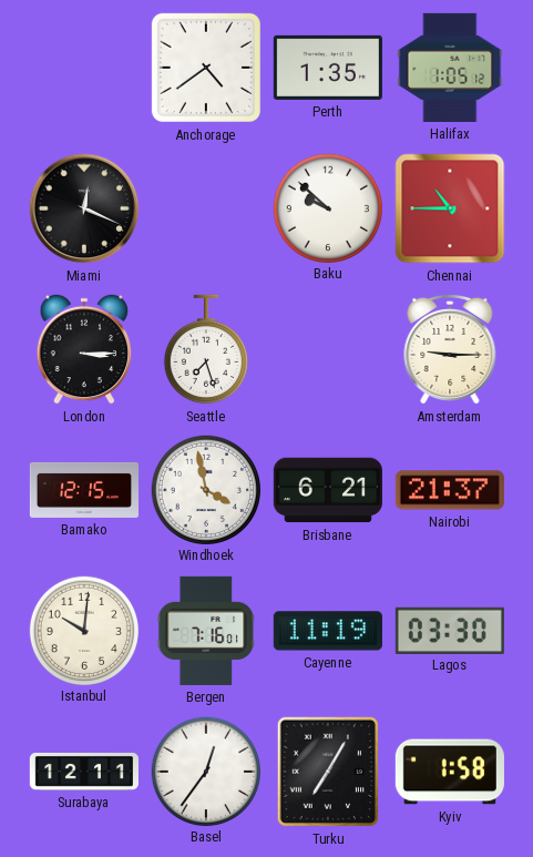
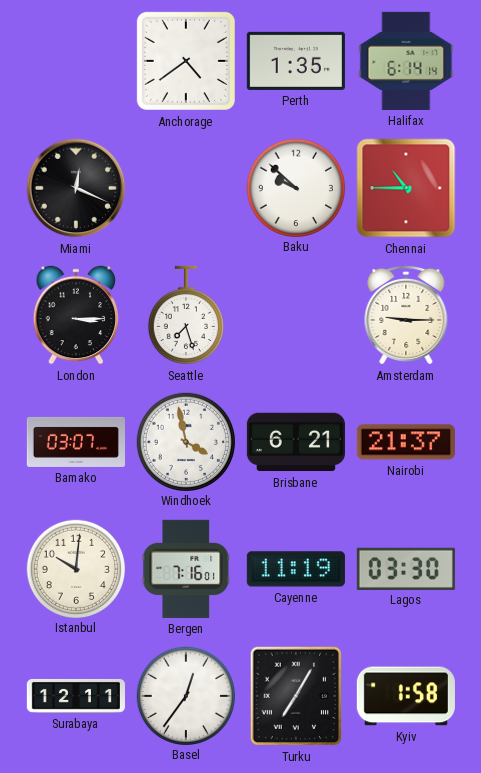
Halifax: 1:05 -> 6:14
Bamako: 12:15 -> 03:07
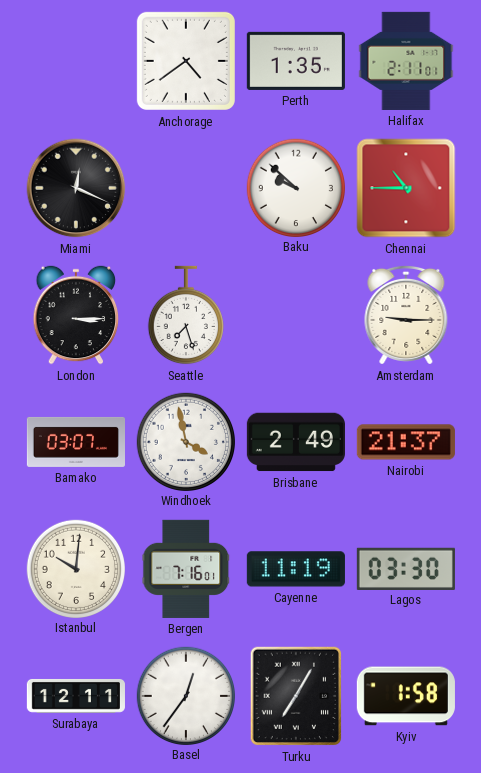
Halifax: 6:14 -> 2:11
Brisbane: 6:21 -> 2:49
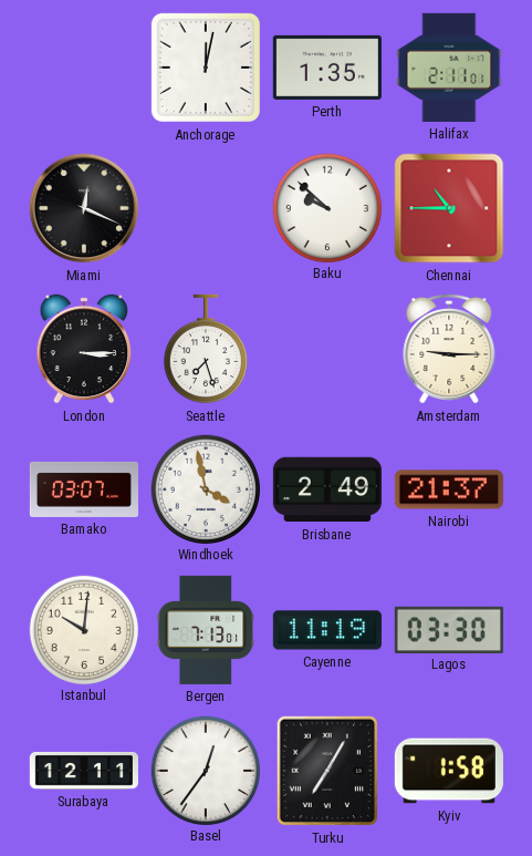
Anchorage: 4:39 -> 12:02
Bergen: 7:16 -> 7:13
